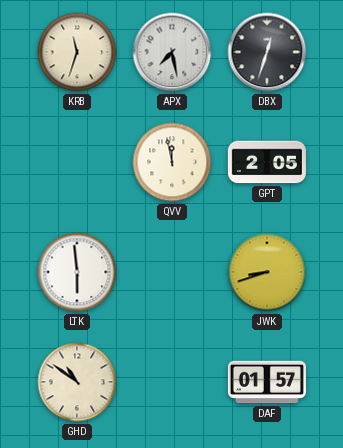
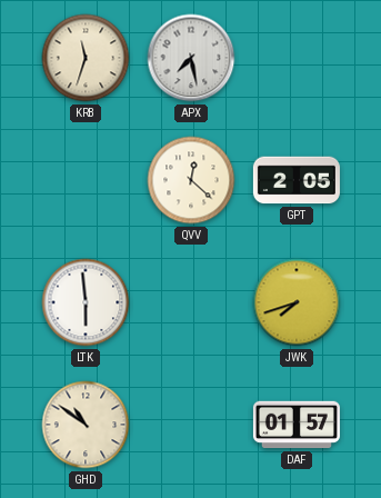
DBX: 12:33 -> none
QVV: 11:58 -> 12:22
JWK: 8:42 -> 7:42
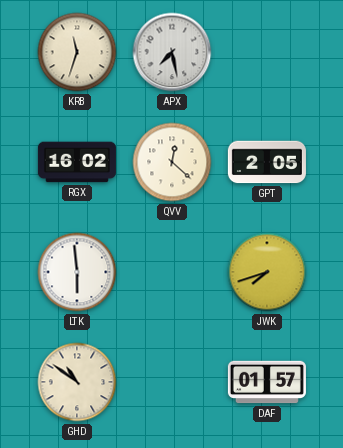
RGX: none -> 16:02
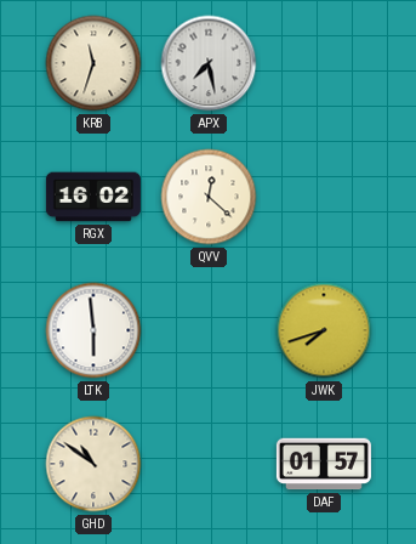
GPT: 2:05 -> none
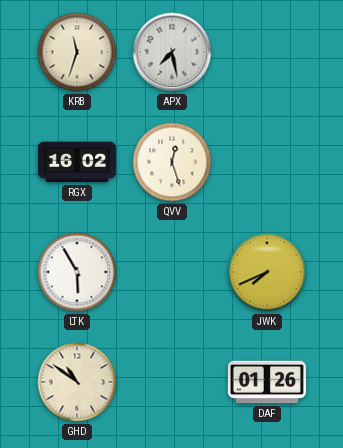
QVV: 12:22 -> 12:27
LTK: 5:59 -> 5:55
JWK: 7:42 -> 7:41
DAF: 01:57 -> 01:26
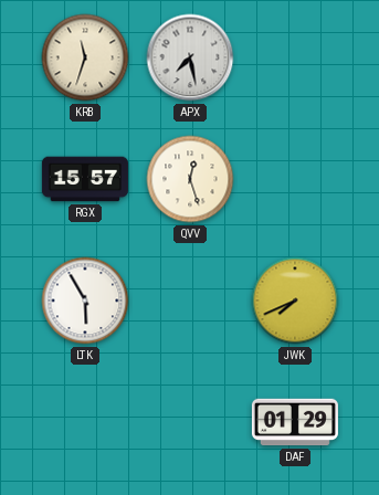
RGX: 16:02 -> 15:57
GHD: 10:51 -> none
DAF: 01:26 -> 01:29
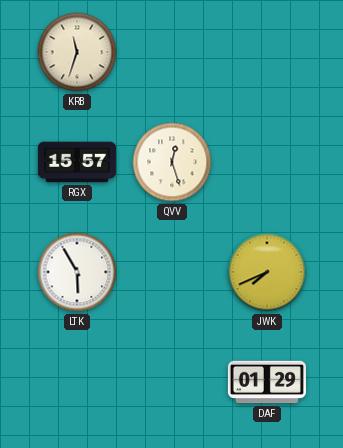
APX: 7:28 -> none
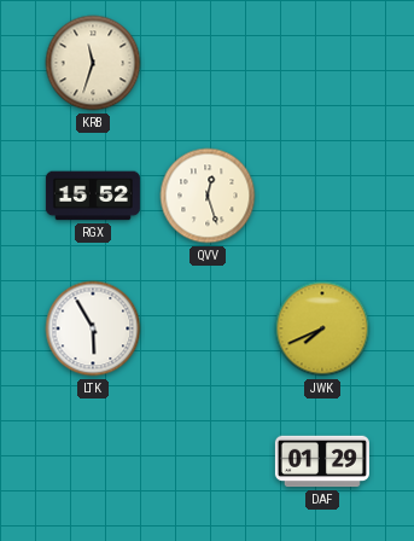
RGX: 15:57 -> 15:52
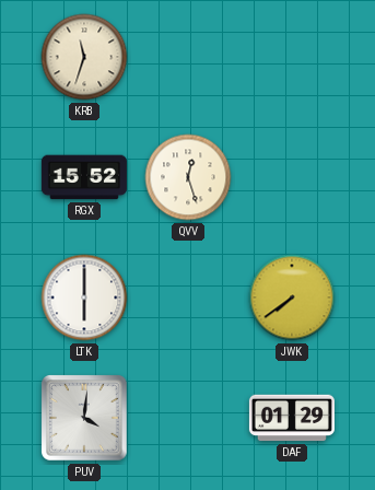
LTK: 5:55 -> 6:00
JWK: 7:41 -> 7:39
PUV: none -> 4:01
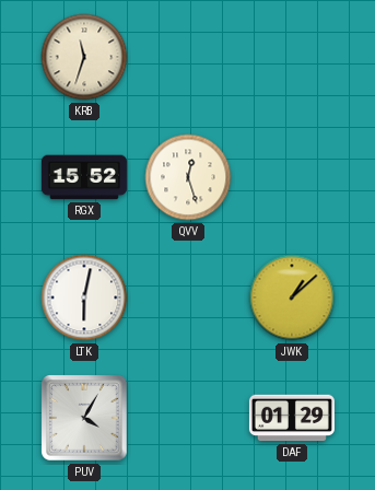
LTK: 6:00 -> 6:02
JWK: 7:39 -> 1:08
PUV: 4:01 -> 4:05
